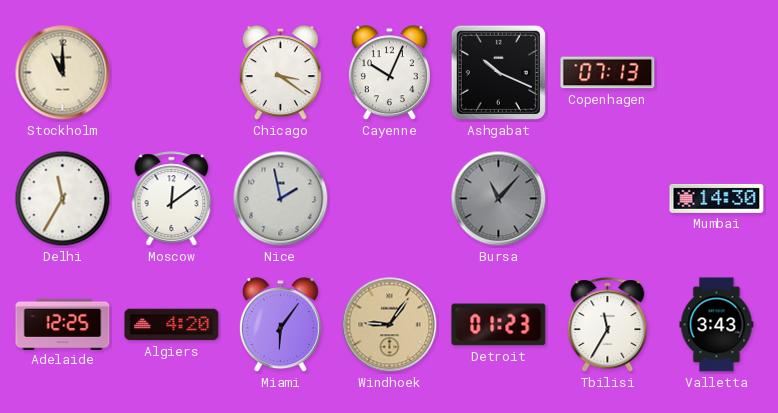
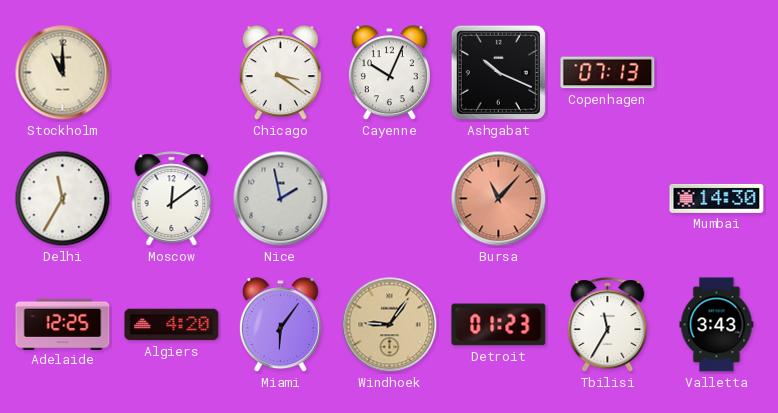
Bursa dial: grey -> salmon
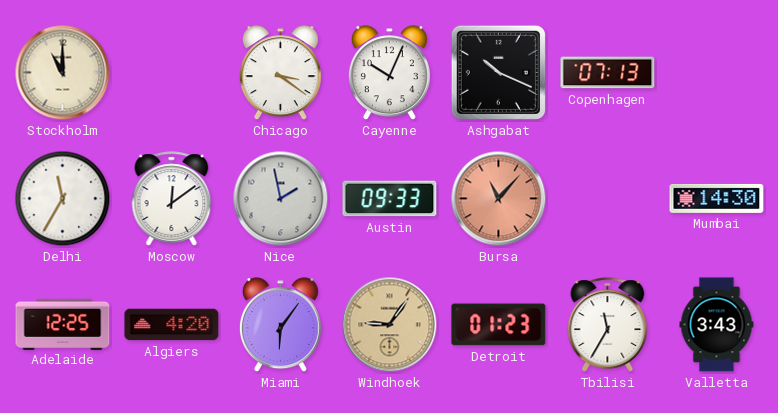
Austin: none -> 09:33
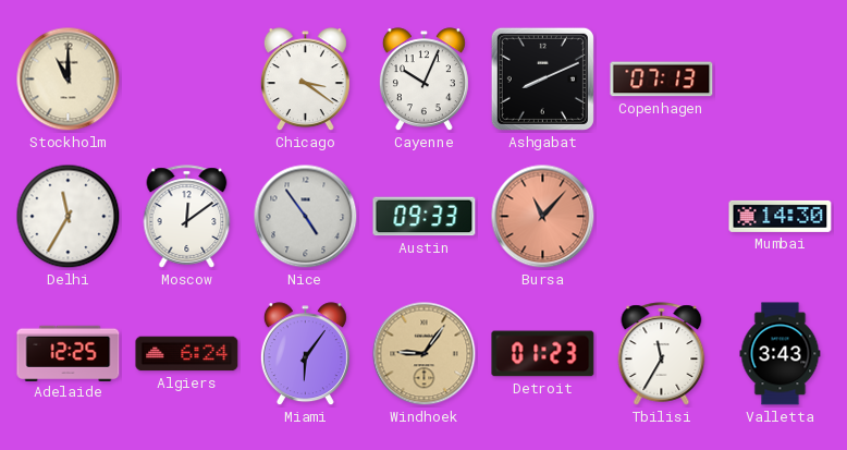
Ashgabat: 10:19 -> 8:11
Nice: 1:58 -> 4:54
Algiers: 4:20 -> 6:24
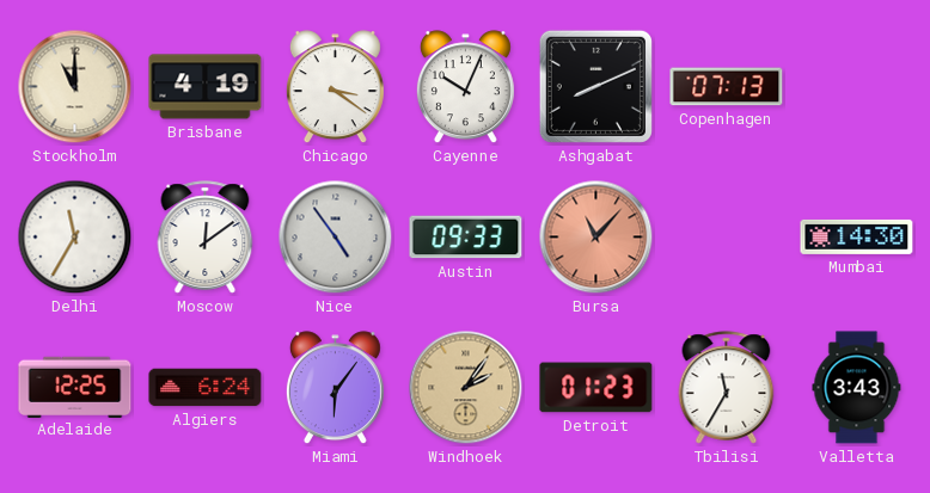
Brisbane: none -> 4:19
Windhoek: 9:06 -> 2:06
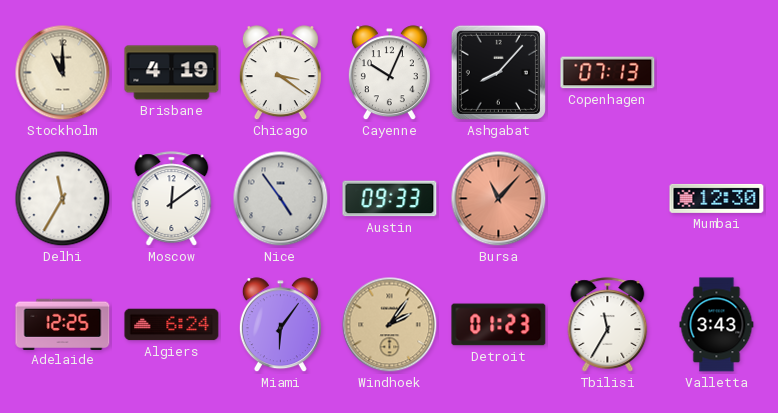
Ashgabat: 8:11 -> 8:07
Mumbai: 14:30 -> 12:30
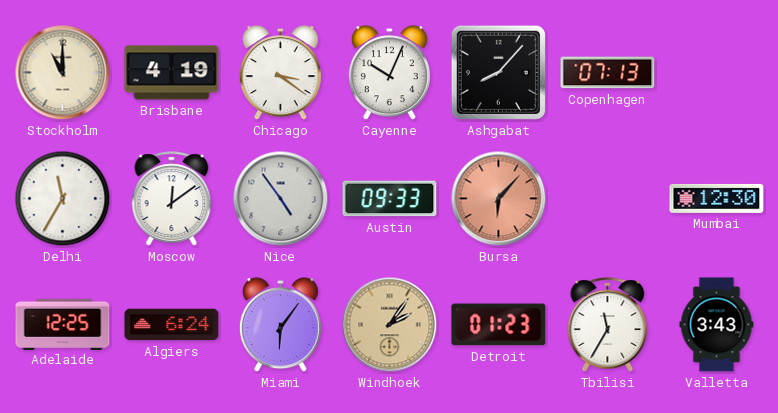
Bursa: 11:07 -> 6:07
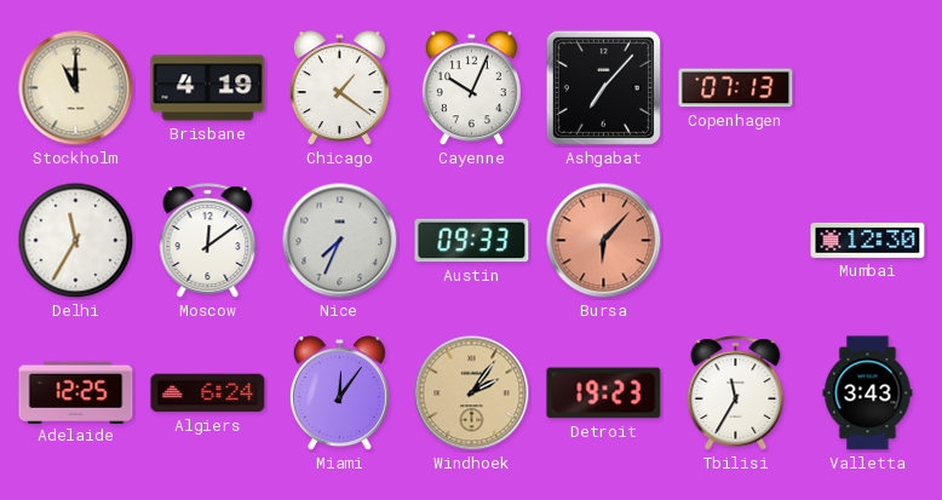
Chicago: 3:21 -> 1:21
Ashgabat: 8:07 -> 7:07
Nice: 4:54 -> 7:34
Miami: 6:06 -> 12:06
Detroit: 01:23 -> 19:23
